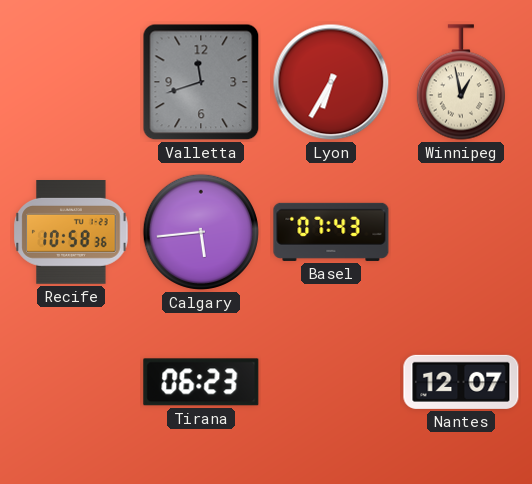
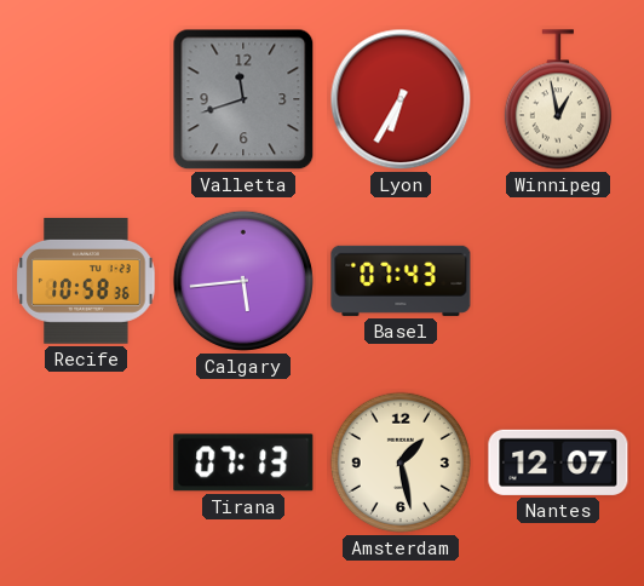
Tirana: 06:23 -> 07:13
Amsterdam: none -> 1:28
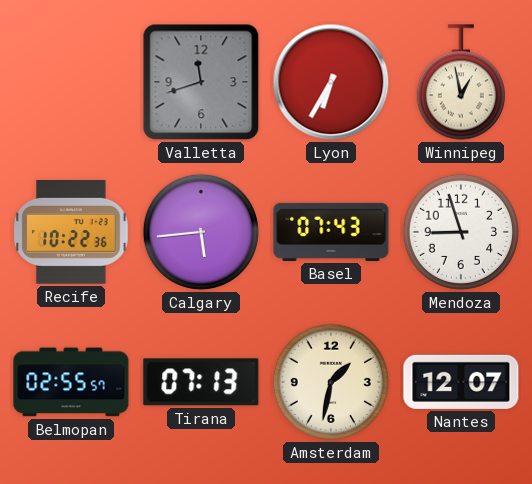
Recife: 10:58 -> 10:22
Mendoza: none -> 8:57
Belmopan: none -> 02:55
Amsterdam: 1:28 -> 1:32
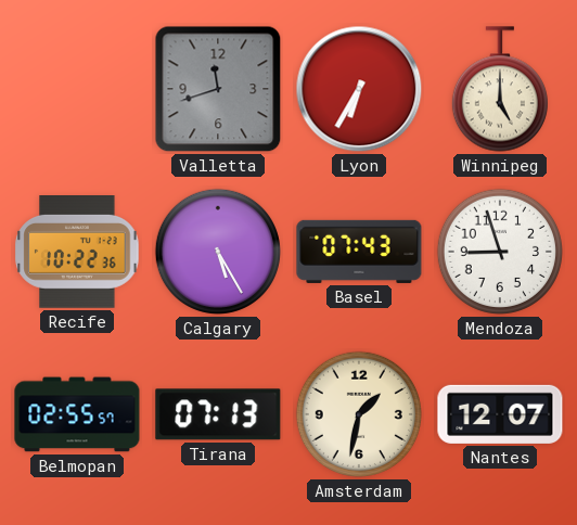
Winnipeg: 12:58 -> 5:00
Calgary: 5:44 -> 5:25
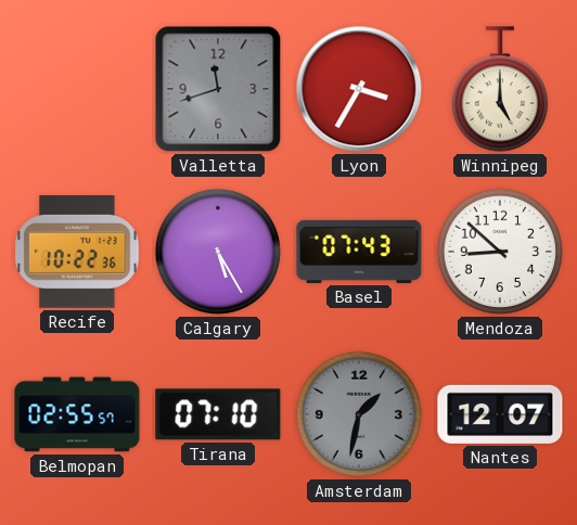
Lyon: 6:35 -> 3:35
Mendoza: 8:57 -> 8:52
Tirana: 07:13 -> 07:10
Amsterdam dial: cream -> grey
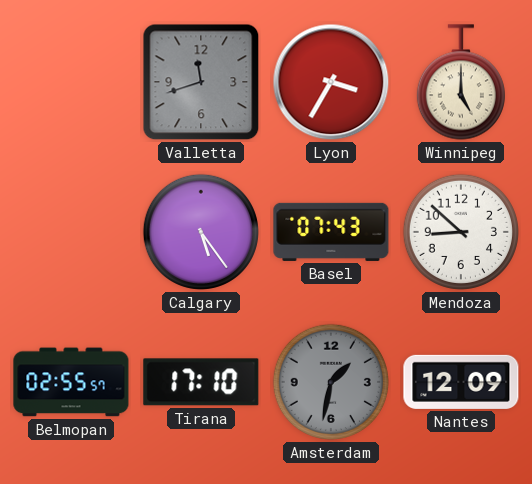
Recife: 10:22 -> none
Calgary: 5:25 -> 5:24
Tirana: 07:10 -> 17:10
Nantes: 12:07 -> 12:09
